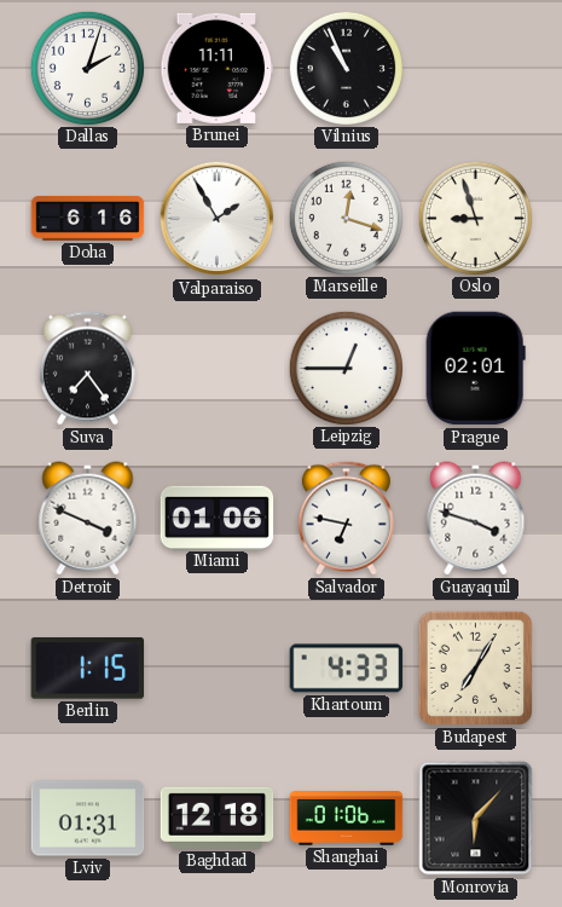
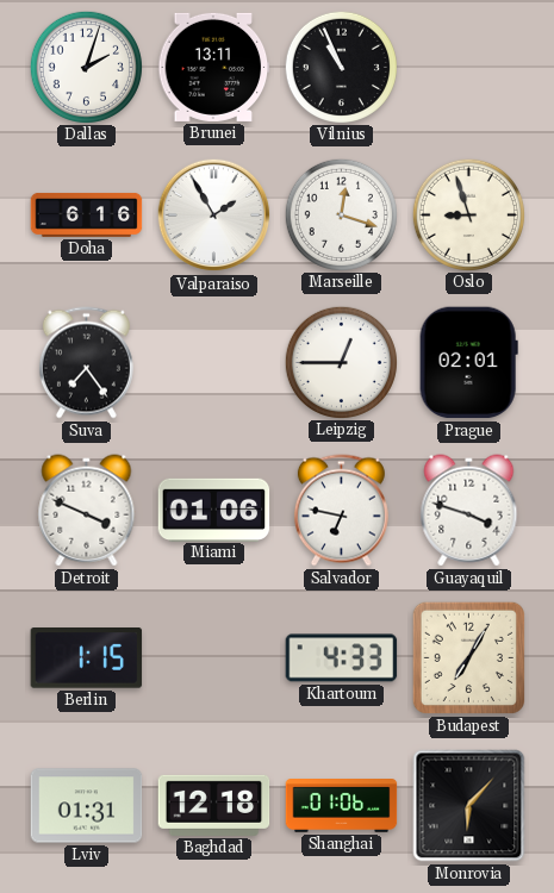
Brunei: 11:11 -> 13:11
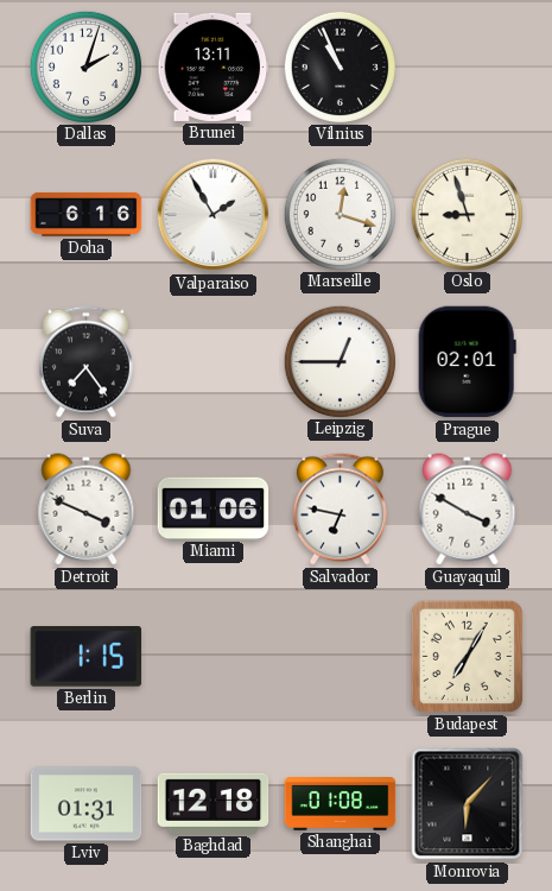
Guayaquil: 3:48 -> 3:50
Khartoum: 4:33 -> none
Shanghai: 01:06 -> 01:08
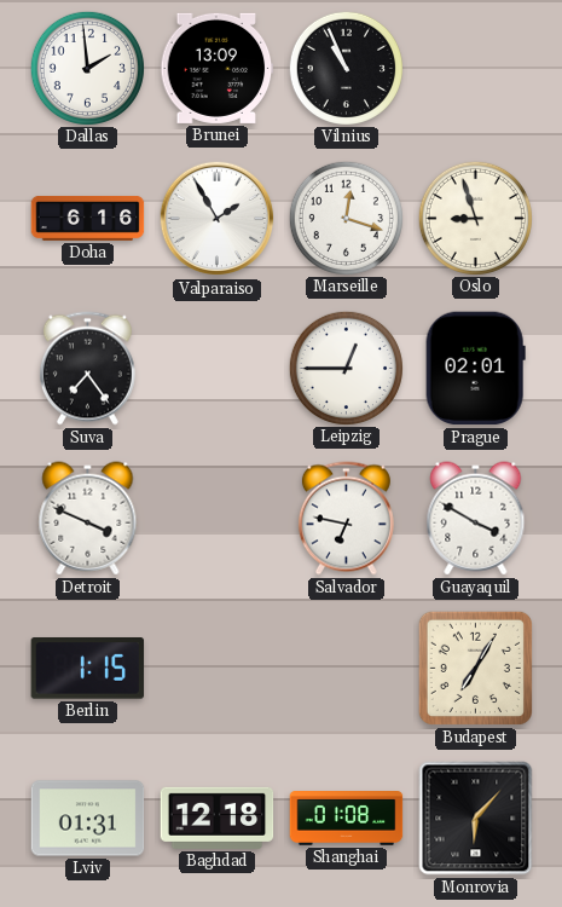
Dallas: 2:03 -> 1:59
Brunei: 13:11 -> 13:09
Miami: 01:06 -> none
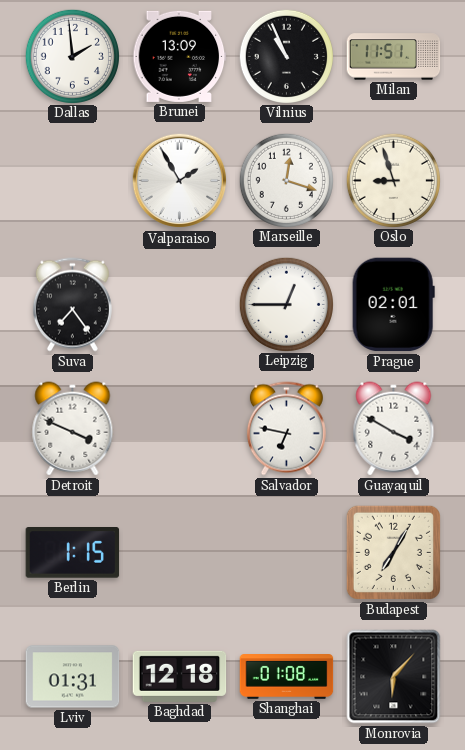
Milan: none -> 11:51
Doha: 6:16 -> none
